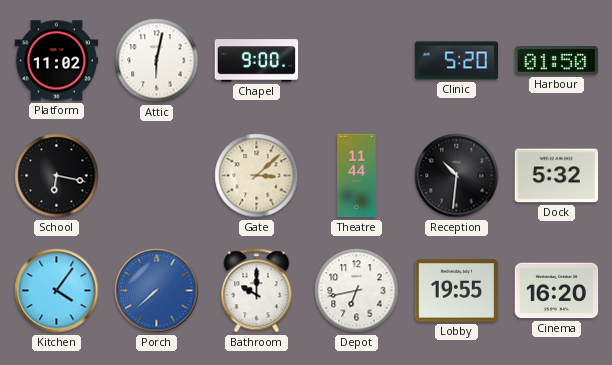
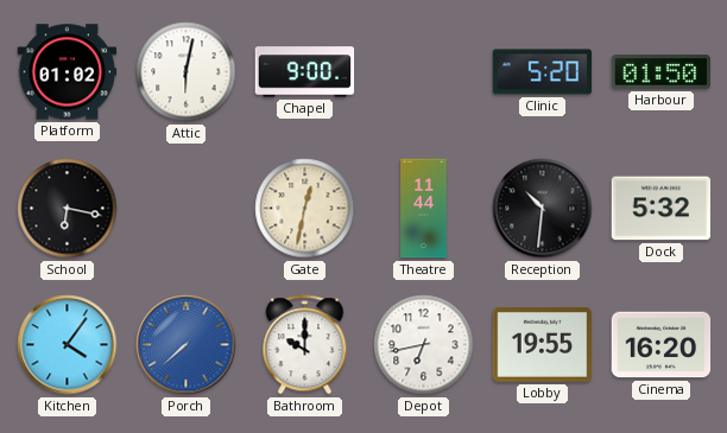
Platform: 11:02 -> 01:02
Gate: 3:08 -> 12:32
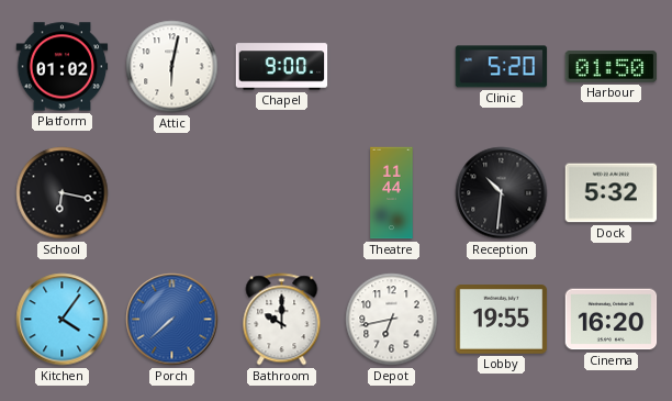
Gate: 12:32 -> none
